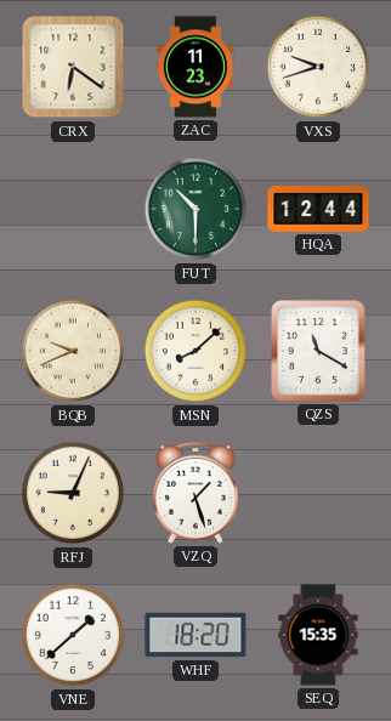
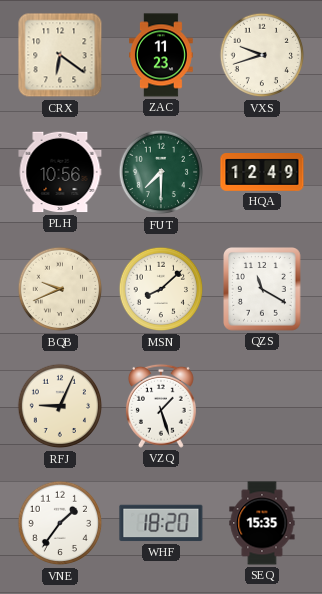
PLH: none -> 10:56
FUT: 10:30 -> 7:30
HQA: 12:44 -> 12:49
VNE: 1:38 -> 1:36
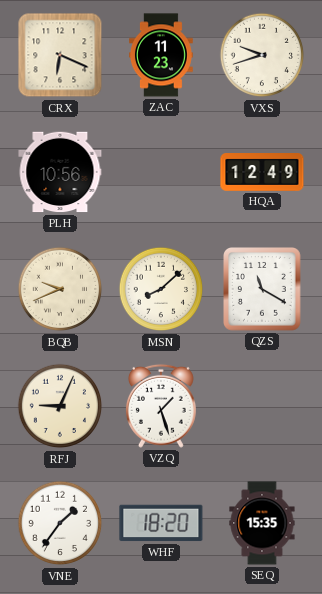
CRX: 6:21 -> 6:19
FUT: 7:30 -> none
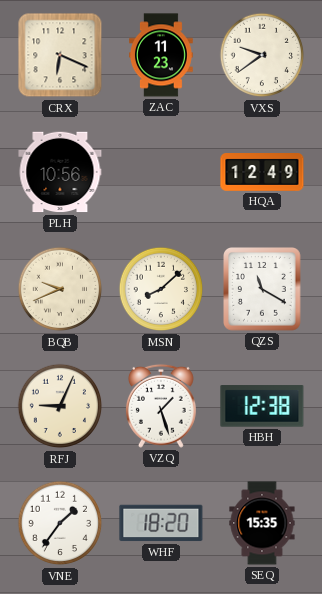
VXS: 9:42 -> 9:39
HBH: none -> 12:38
